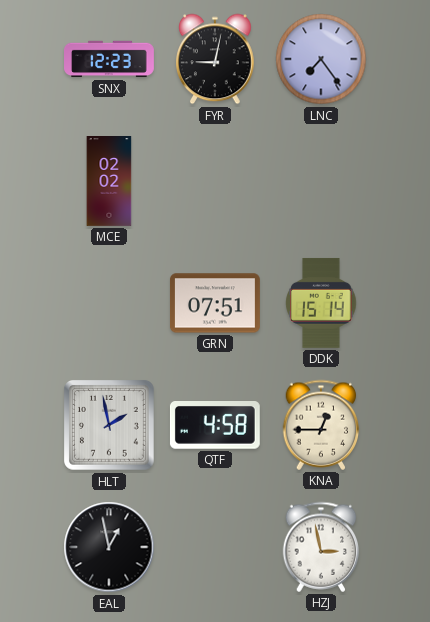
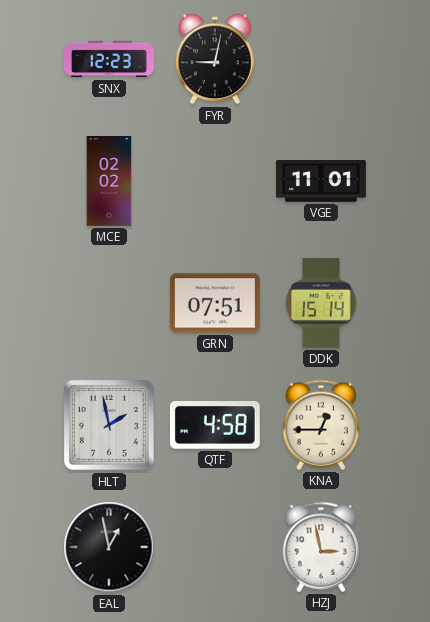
LNC: 7:24 -> none
VGE: none -> 11:01
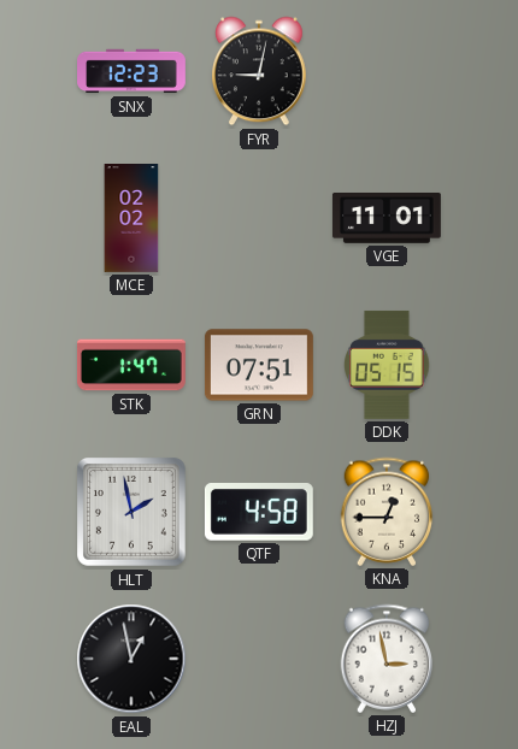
STK: none -> 1:47
DDK: 15:14 -> 05:15
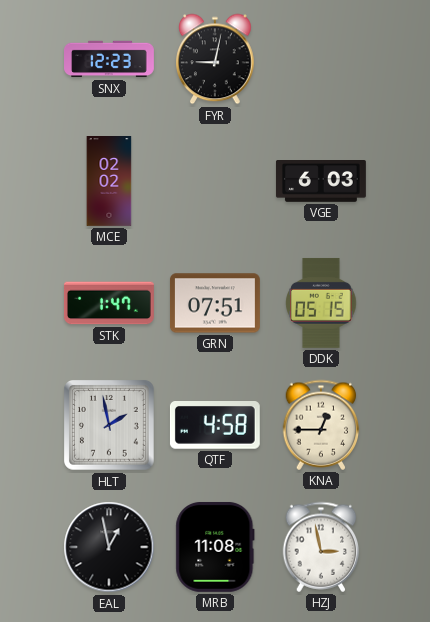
VGE: 11:01 -> 6:03
MRB: none -> 11:08
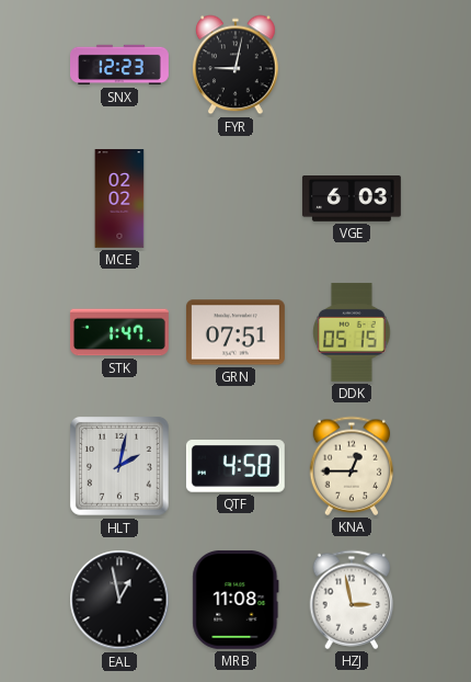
HLT: 1:58 -> 2:02
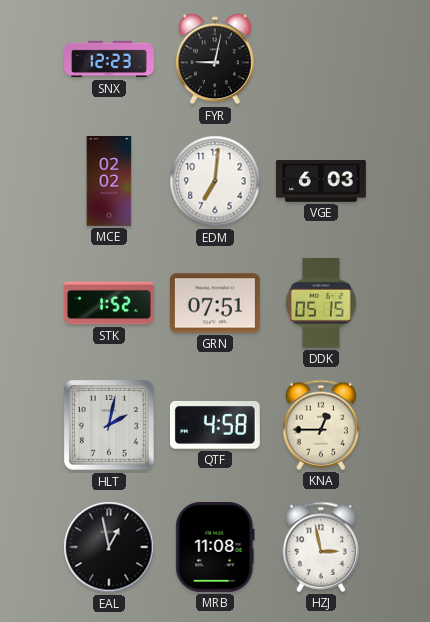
EDM: none -> 7:01
STK: 1:47 -> 1:52
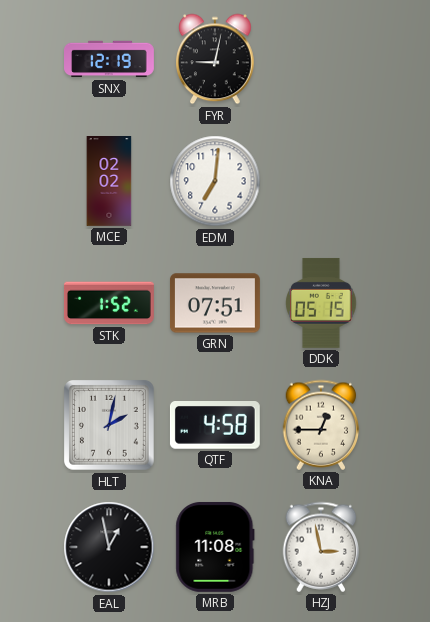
SNX: 12:23 -> 12:19
VGE: 6:03 -> none
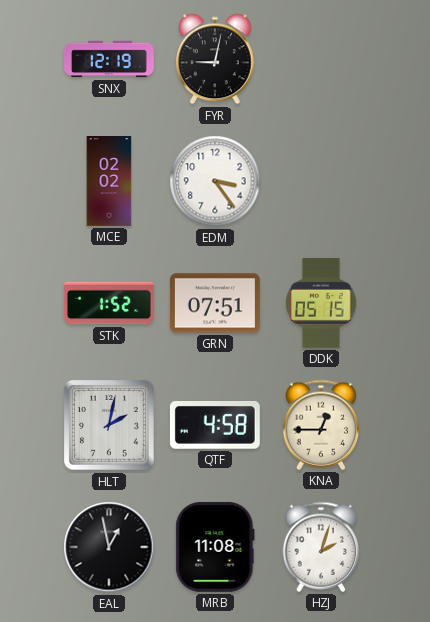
EDM: 7:01 -> 3:24
HZJ: 2:58 -> 2:03
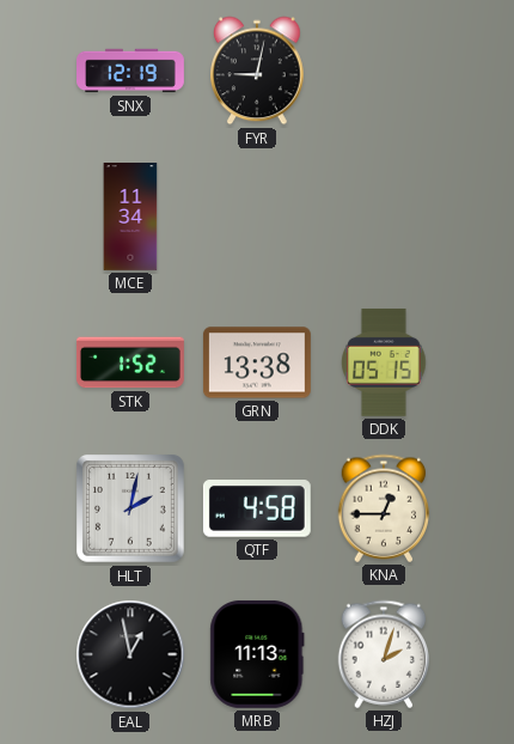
MCE: 02:02 -> 11:34
EDM: 3:24 -> none
GRN: 07:51 -> 13:38
MRB: 11:08 -> 11:13
